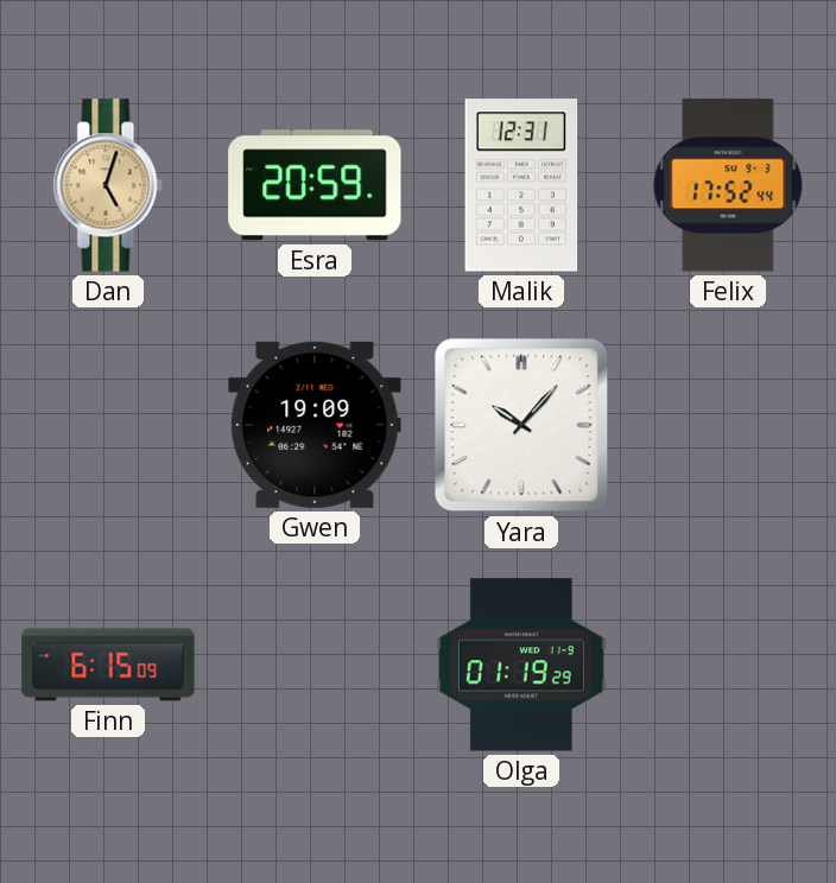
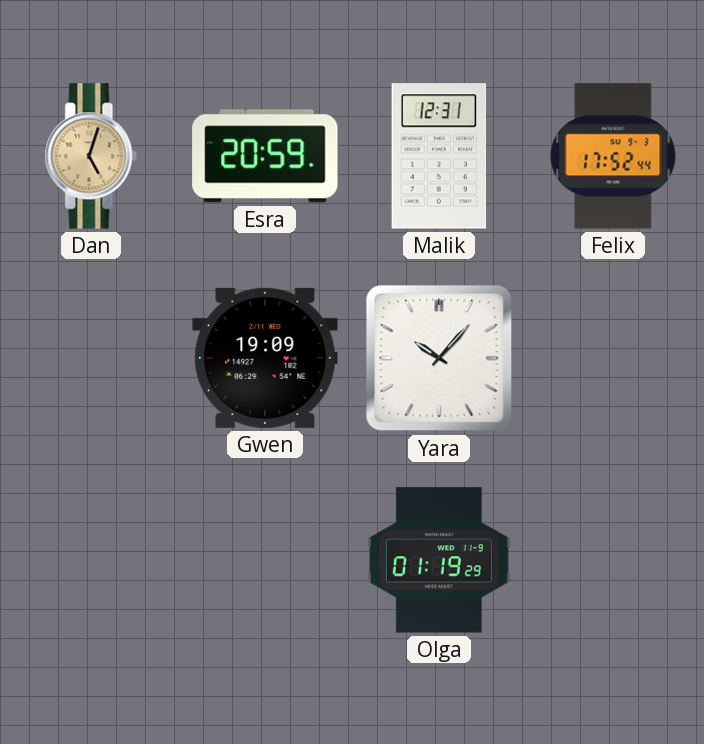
Finn: 6:15 -> none
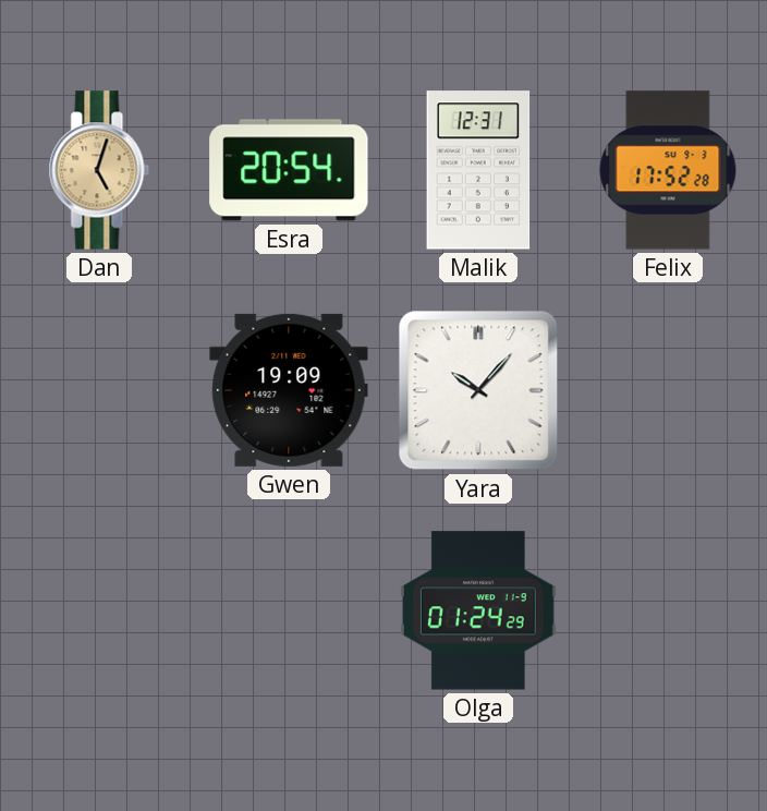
Esra: 20:59 -> 20:54
Felix: 17:52:44 -> 17:52:28
Olga: 01:19 -> 01:24
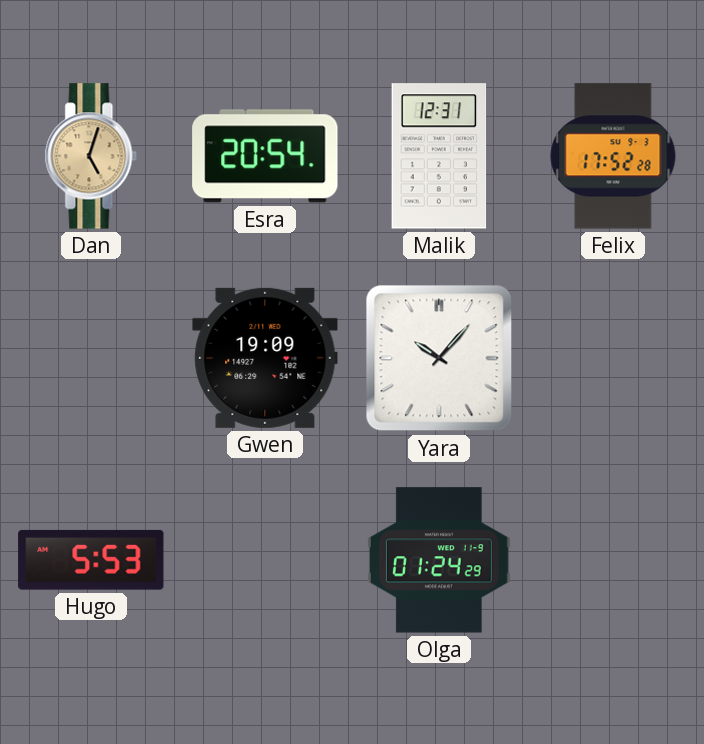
Hugo: none -> 5:53
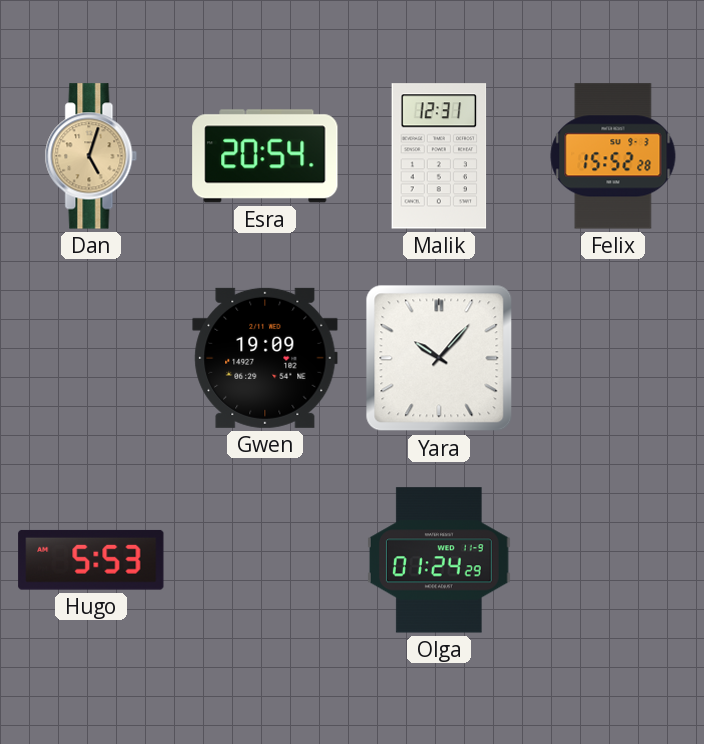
Felix: 17:52 -> 15:52
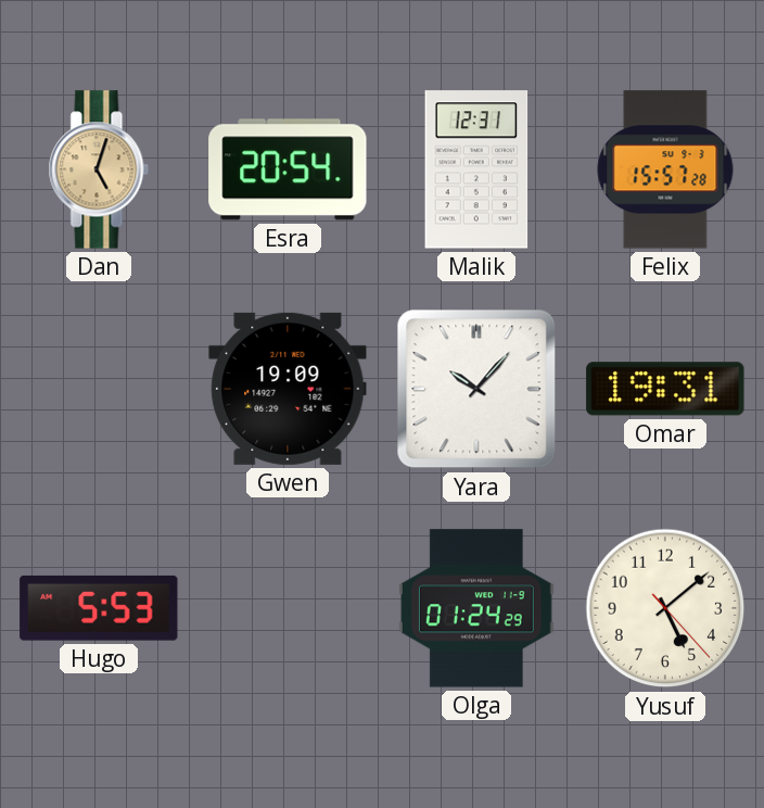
Felix: 15:52 -> 15:57
Omar: none -> 19:31
Yusuf: none -> 5:08
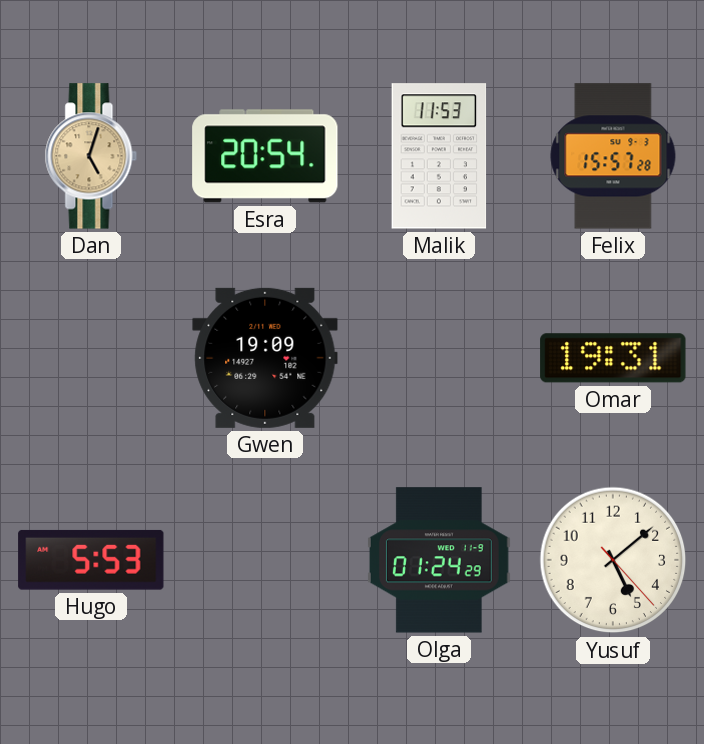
Malik: 12:31 -> 11:53
Yara: 10:07 -> none
